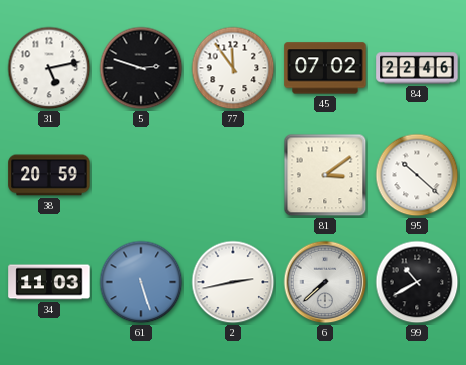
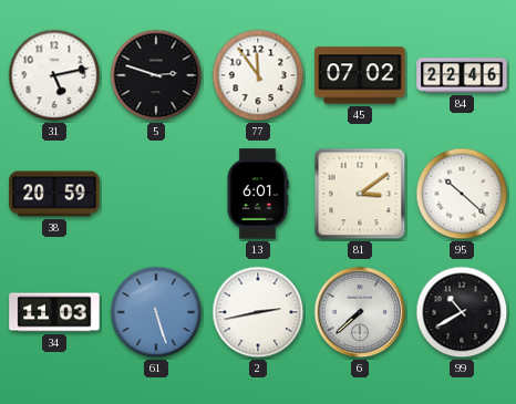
13: none -> 6:01
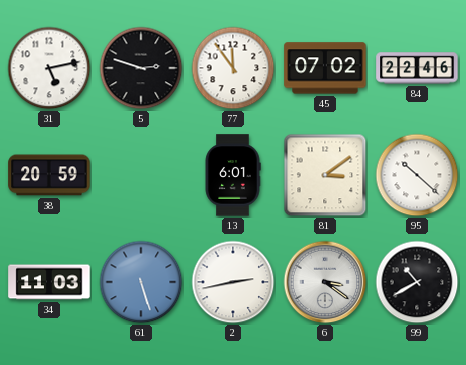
6: 7:38 -> 3:21
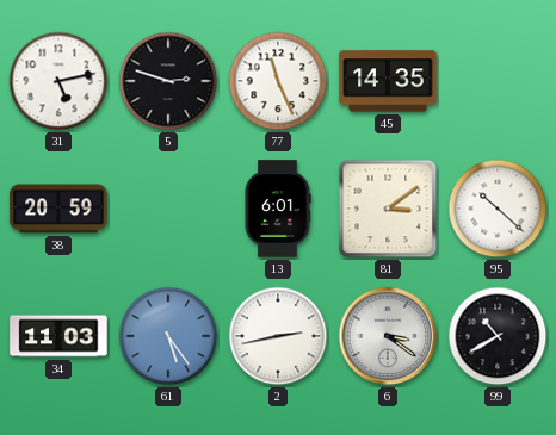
77: 11:54 -> 11:26
45: 07:02 -> 14:35
84: 22:46 -> none
61: 5:27 -> 5:24
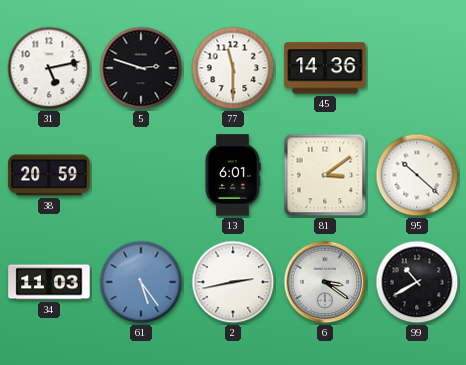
77: 11:26 -> 11:30
45: 14:35 -> 14:36
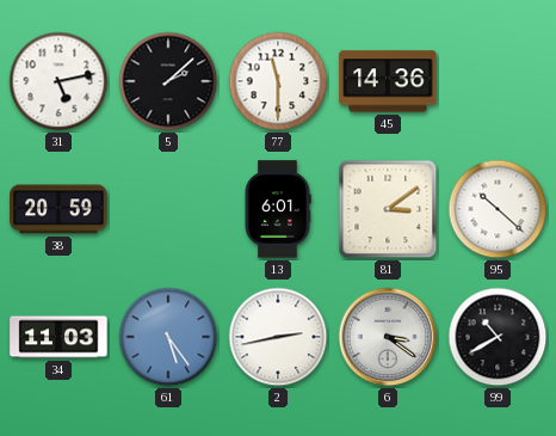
5: 2:48 -> 2:08
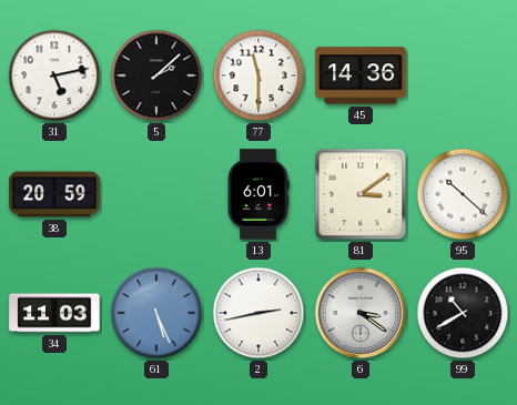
61: 5:24 -> 5:26
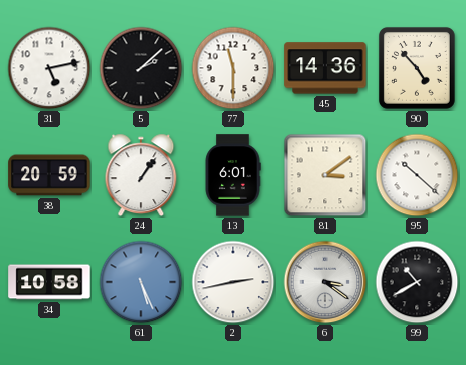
90: none -> 4:53
24: none -> 1:06
34: 11:03 -> 10:58
